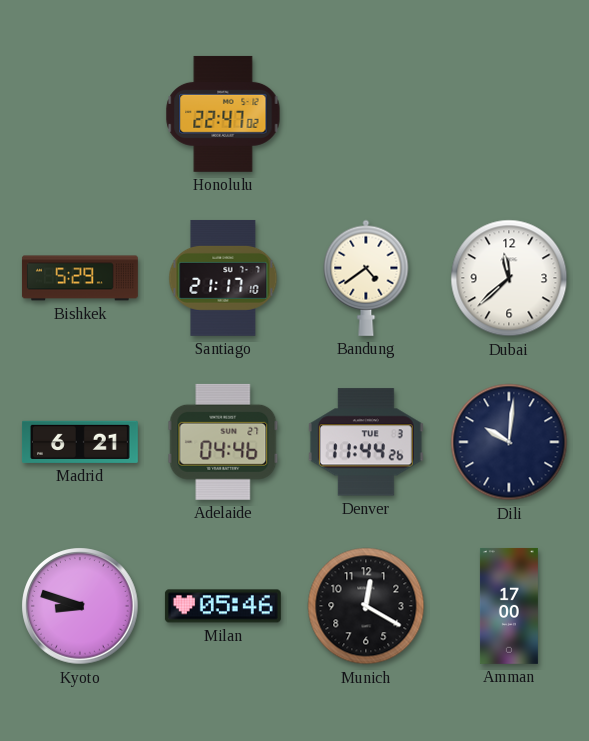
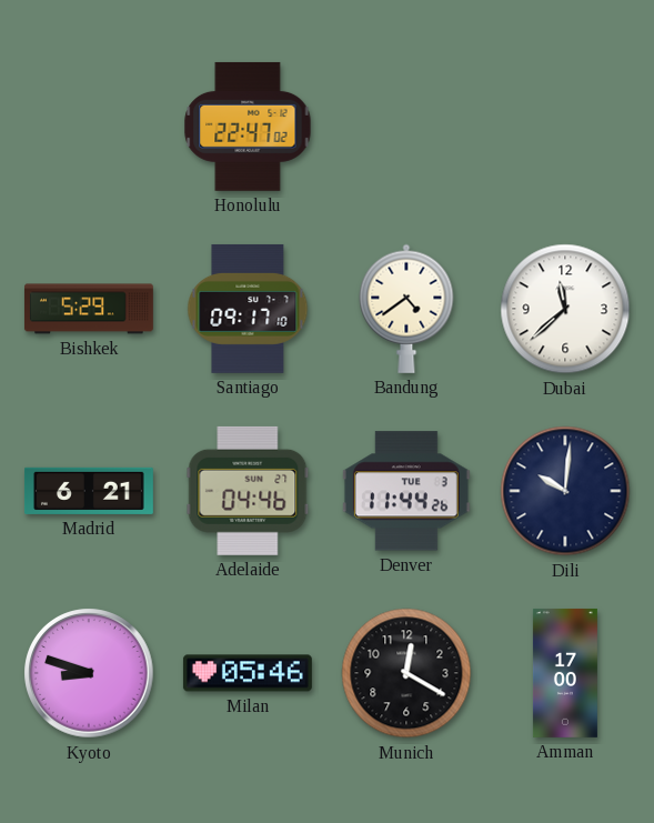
Santiago: 21:17 -> 09:17
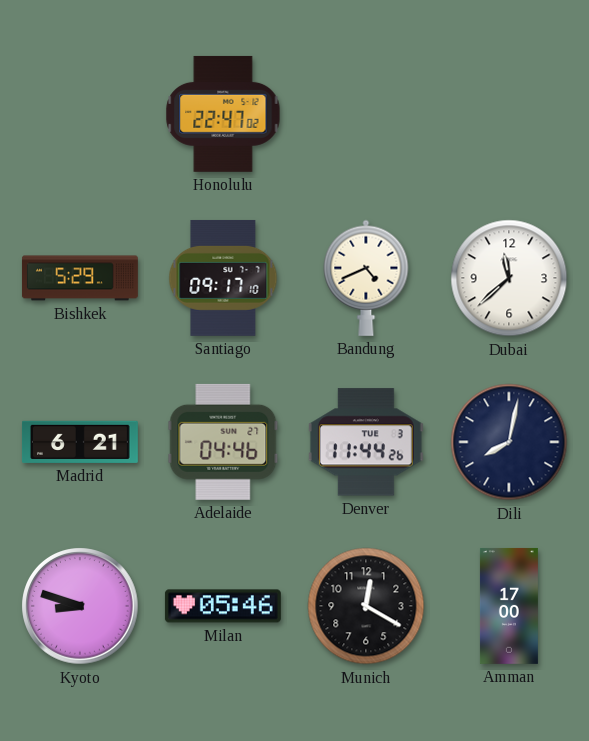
Bandung: 4:39 -> 4:41
Dili: 10:01 -> 8:02
